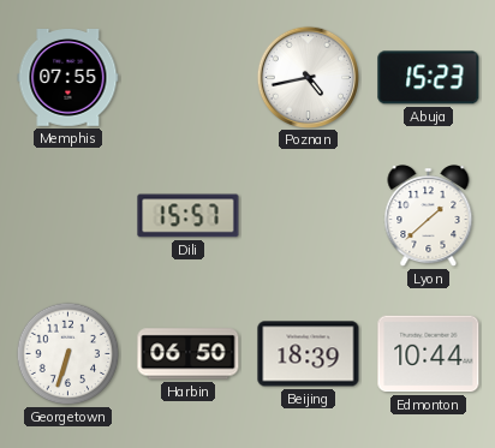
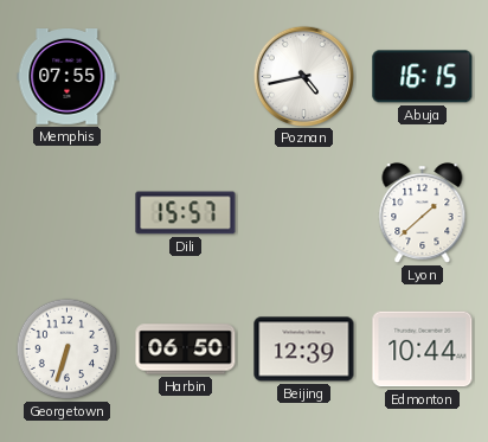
Abuja: 15:23 -> 16:15
Beijing: 18:39 -> 12:39
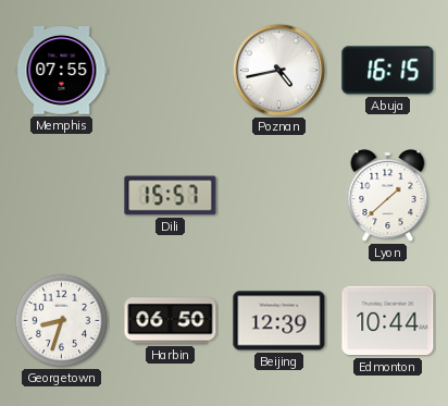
Georgetown: 6:33 -> 8:33
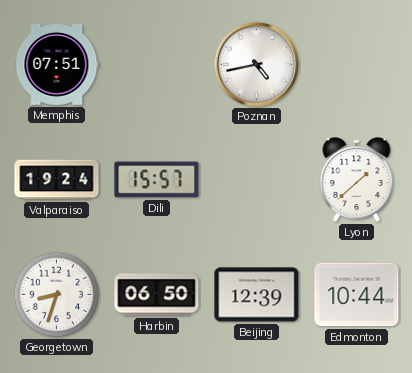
Memphis: 07:55 -> 07:51
Abuja: 16:15 -> none
Valparaiso: none -> 19:24
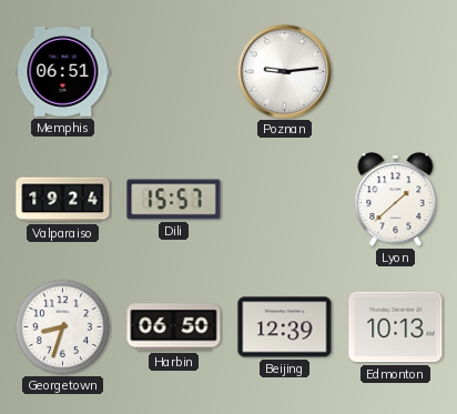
Memphis: 07:51 -> 06:51
Poznan: 4:43 -> 9:14
Edmonton: 10:44 -> 10:13
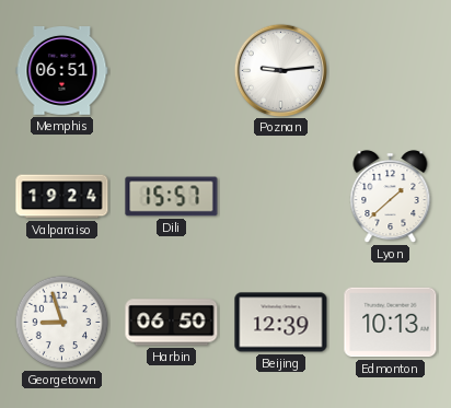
Georgetown: 8:33 -> 8:57
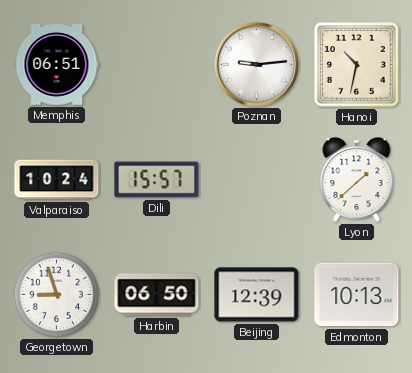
Hanoi: none -> 10:32
Valparaiso: 19:24 -> 10:24
